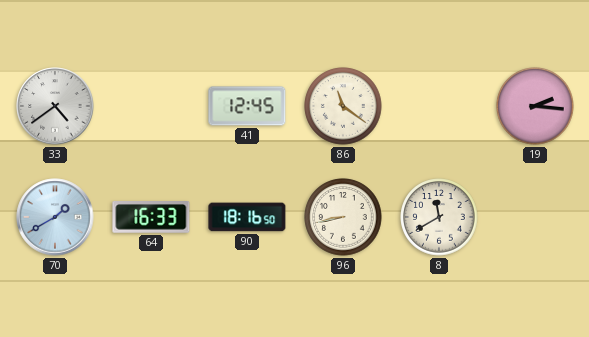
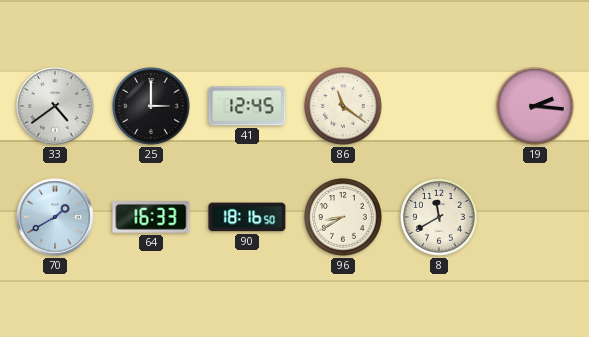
25: none -> 3:00
96: 8:43 -> 8:40
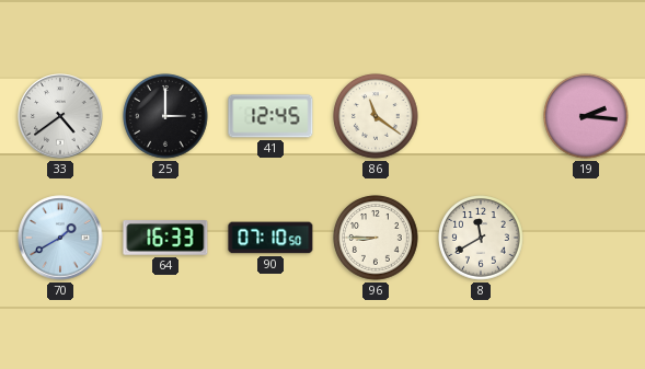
90: 18:16 -> 07:10
96: 8:40 -> 8:45
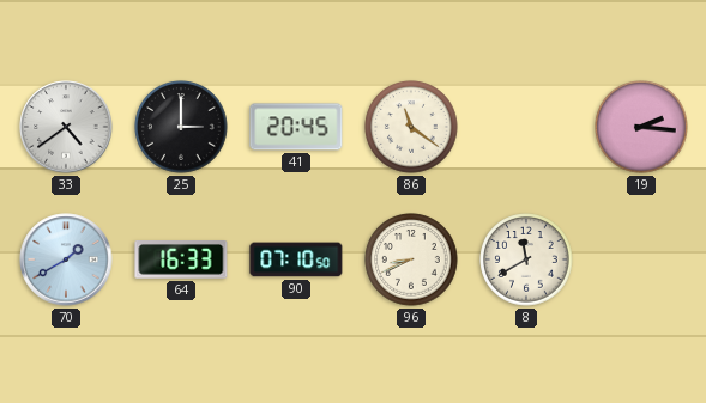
41: 12:45 -> 20:45
96: 8:45 -> 8:41
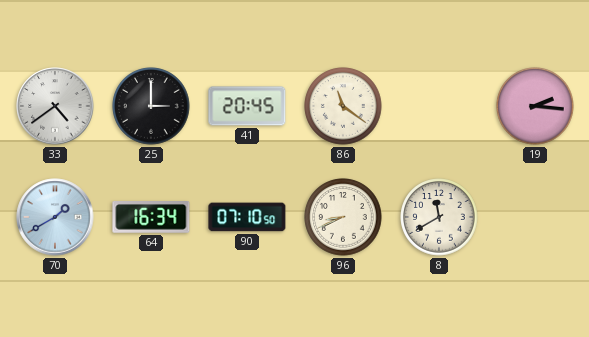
64: 16:33 -> 16:34
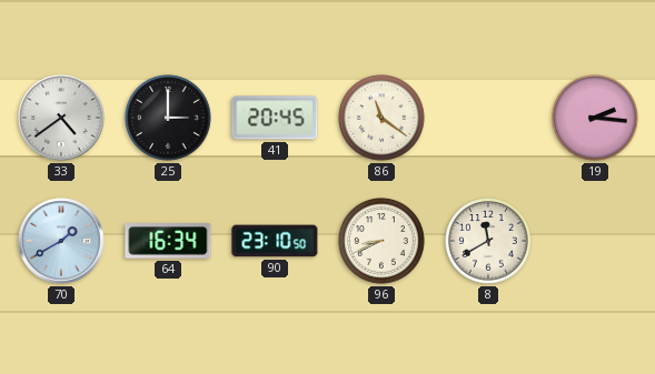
90: 07:10 -> 23:10
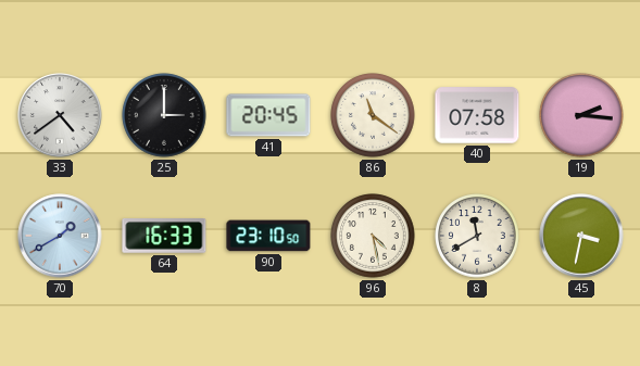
40: none -> 07:58
64: 16:34 -> 16:33
96: 8:41 -> 4:28
45: none -> 3:32
